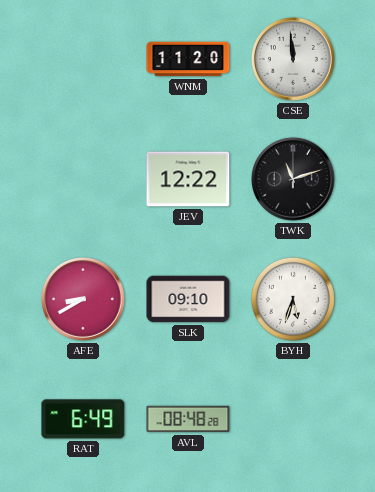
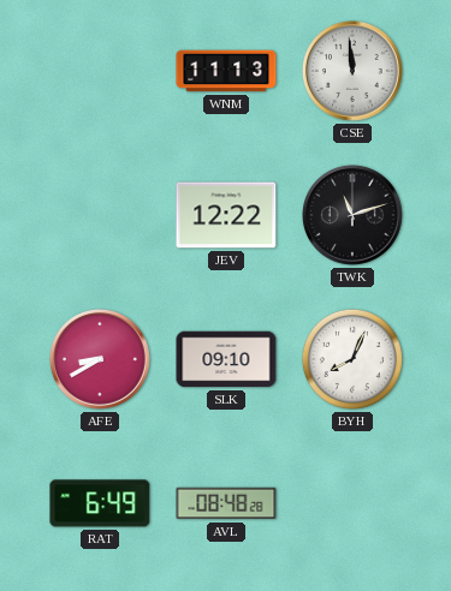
WNM: 11:20 -> 11:13
BYH: 5:33 -> 8:04
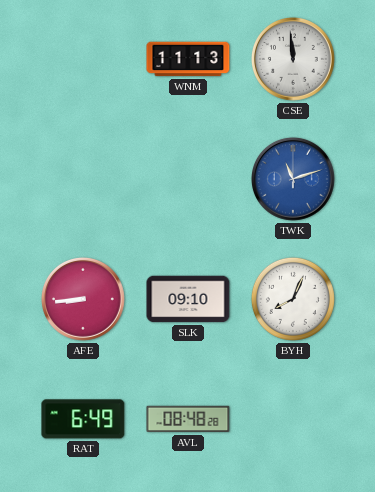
JEV: 12:22 -> none
TWK dial: black -> blue
AFE: 8:40 -> 8:44
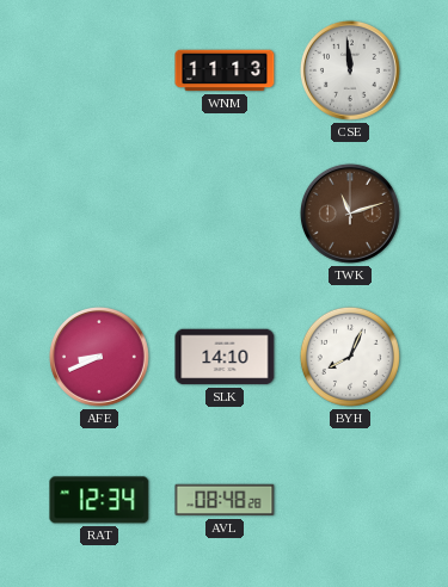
TWK dial: blue -> brown
AFE: 8:44 -> 8:41
SLK: 09:10 -> 14:10
RAT: 6:49 -> 12:34
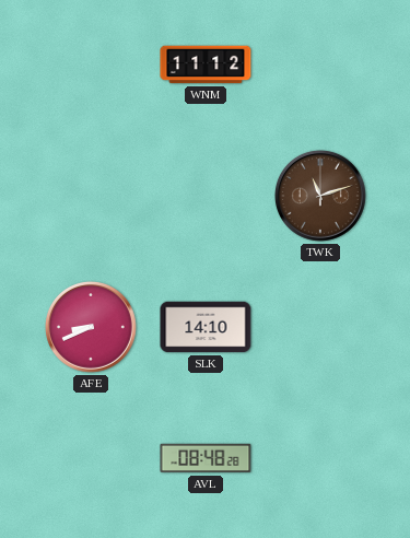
WNM: 11:13 -> 11:12
CSE: 11:59 -> none
BYH: 8:04 -> none
RAT: 12:34 -> none
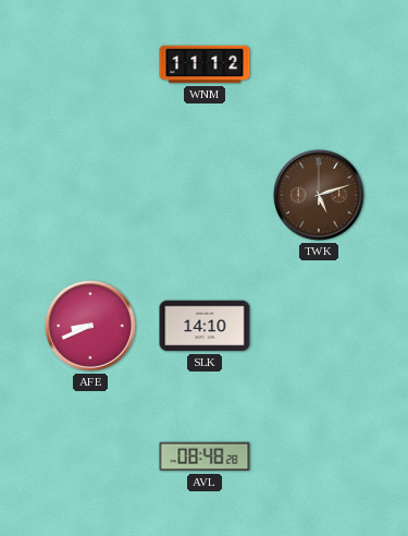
TWK: 11:12 -> 5:12
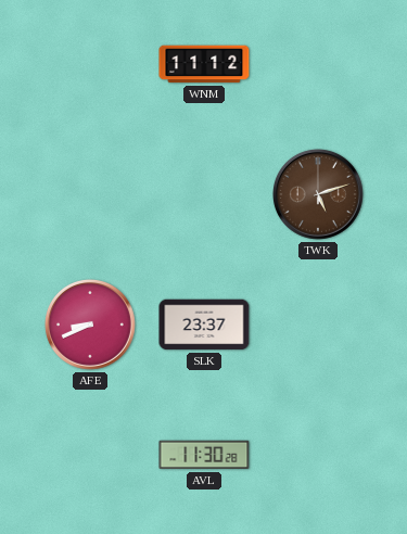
SLK: 14:10 -> 23:37
AVL: 08:48 -> 11:30
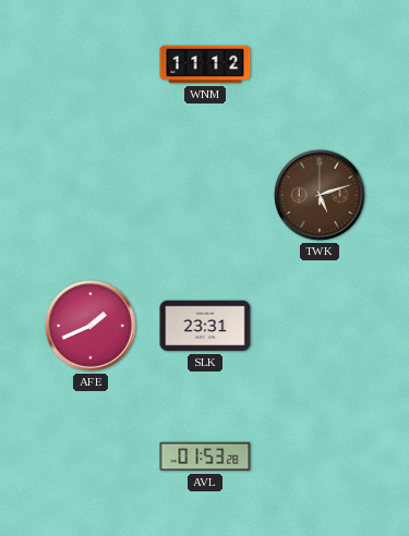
AFE: 8:41 -> 1:41
SLK: 23:37 -> 23:31
AVL: 11:30 -> 01:53
